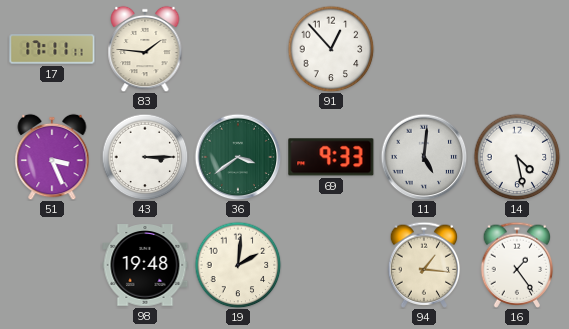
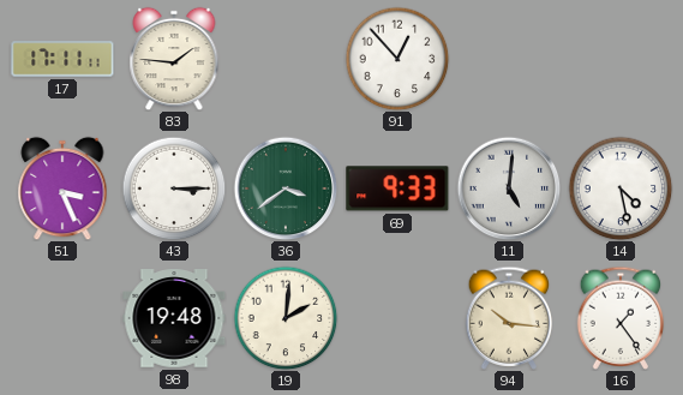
94: 1:16 -> 10:16
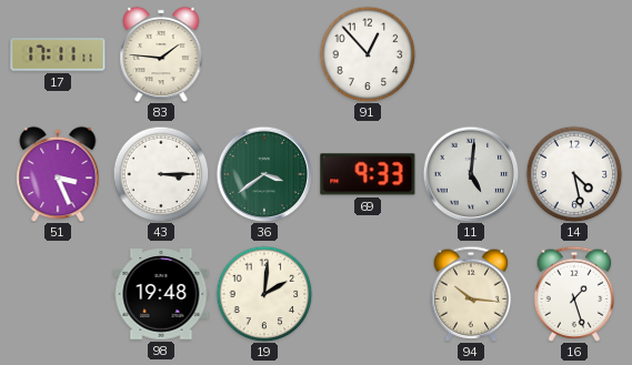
16: 1:24 -> 1:27
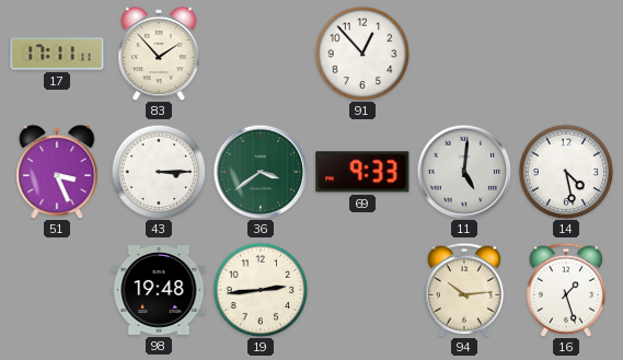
83: 1:46 -> 1:53
19: 2:01 -> 2:44
94: 10:16 -> 10:14
